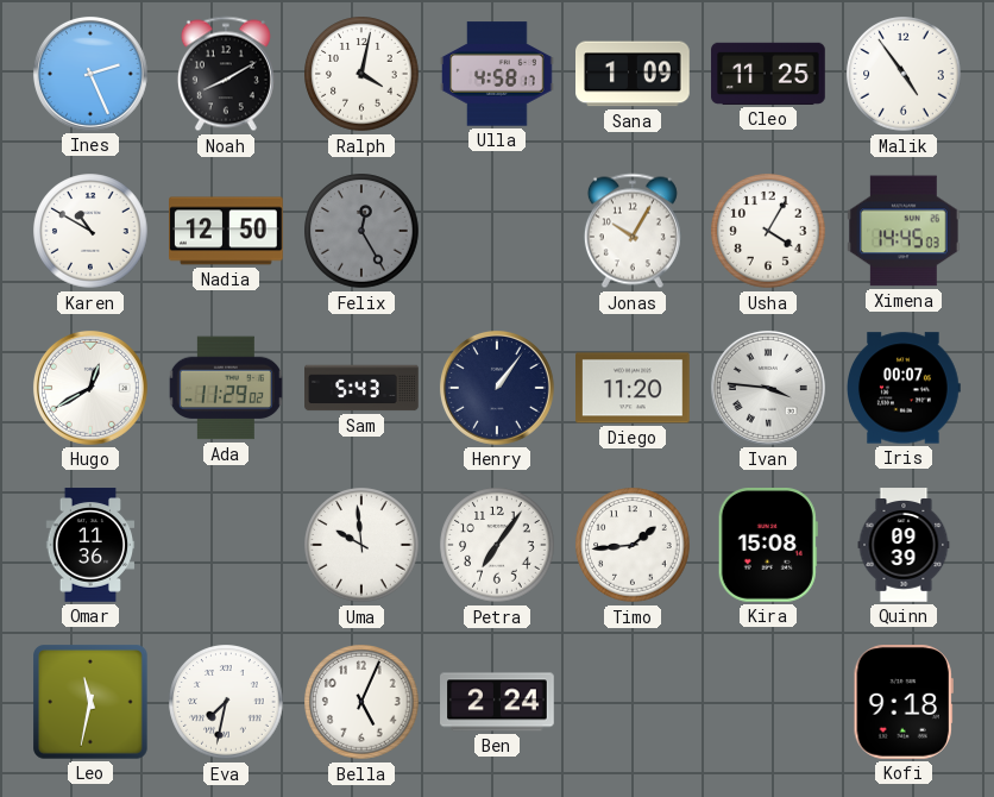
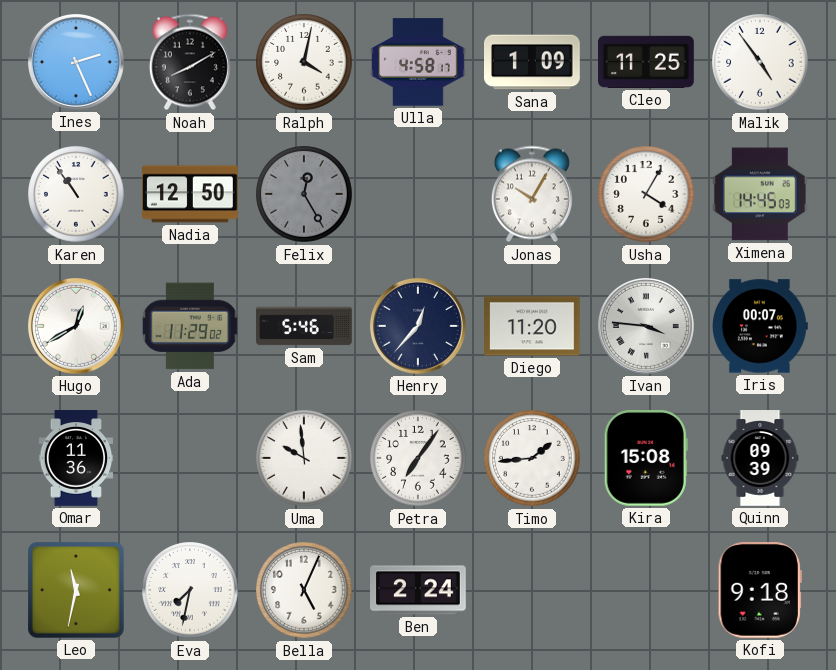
Karen: 10:50 -> 10:54
Sam: 5:43 -> 5:46
Henry: 1:06 -> 12:37
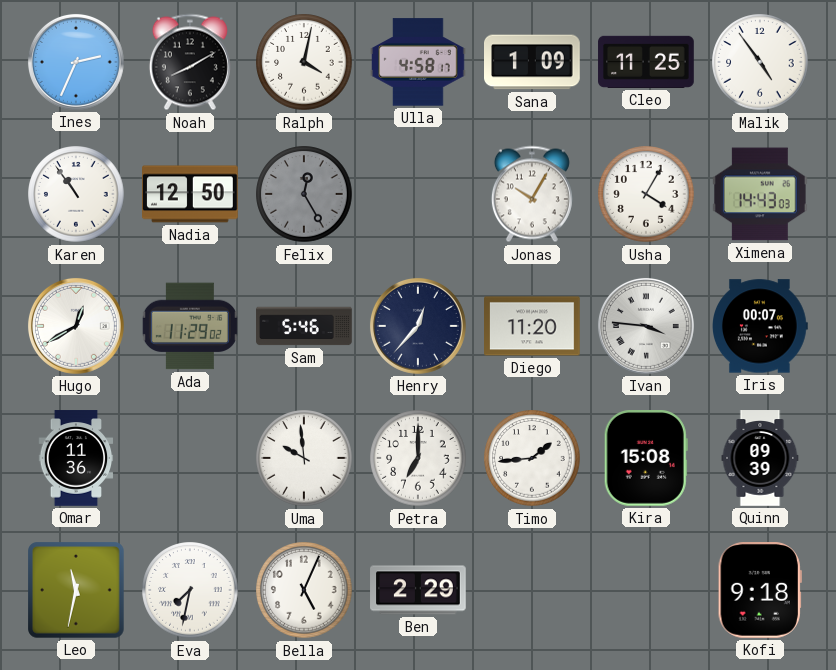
Ines: 2:26 -> 2:34
Ximena: 14:45 -> 14:43
Petra: 7:06 -> 7:00
Ben: 2:24 -> 2:29
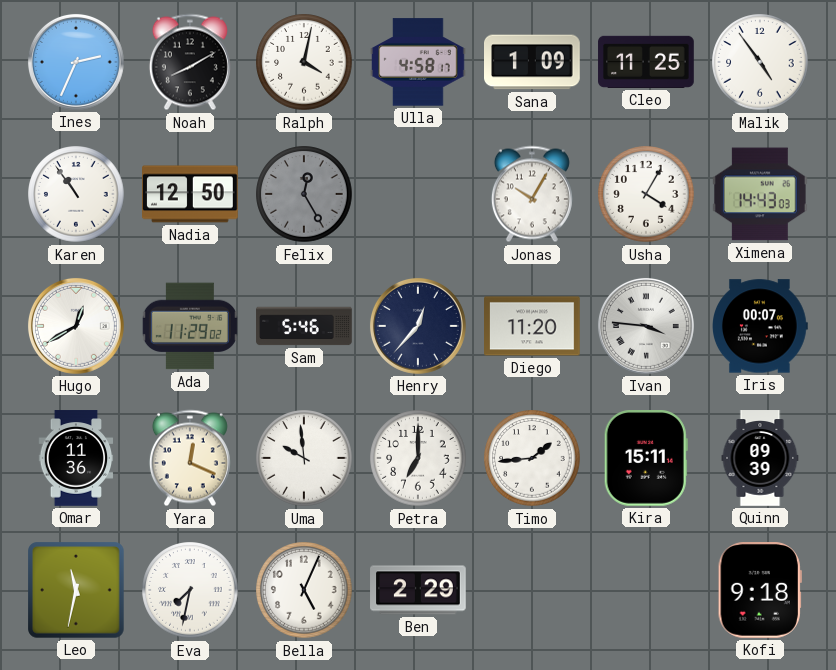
Yara: none -> 12:19
Kira: 15:08 -> 15:11
